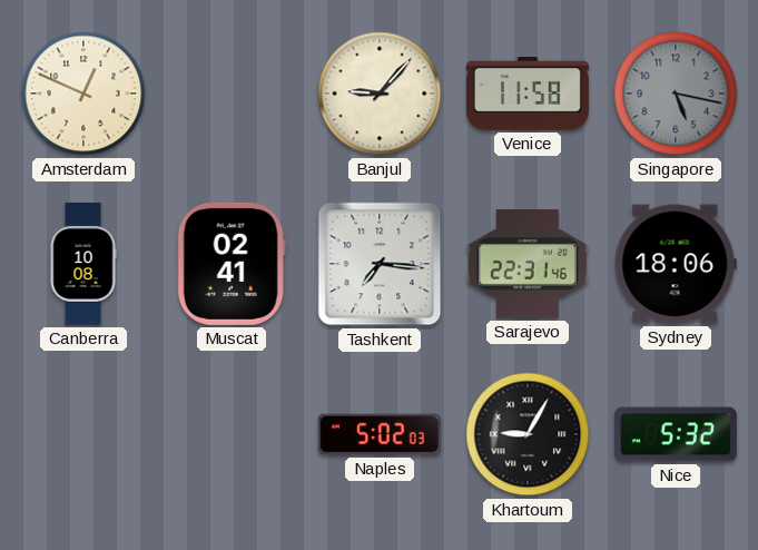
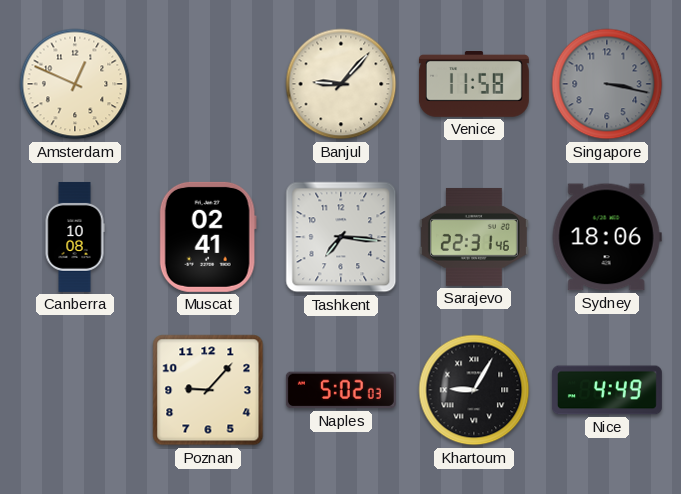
Singapore: 5:17 -> 3:17
Poznan: none -> 9:07
Nice: 5:32 -> 4:49
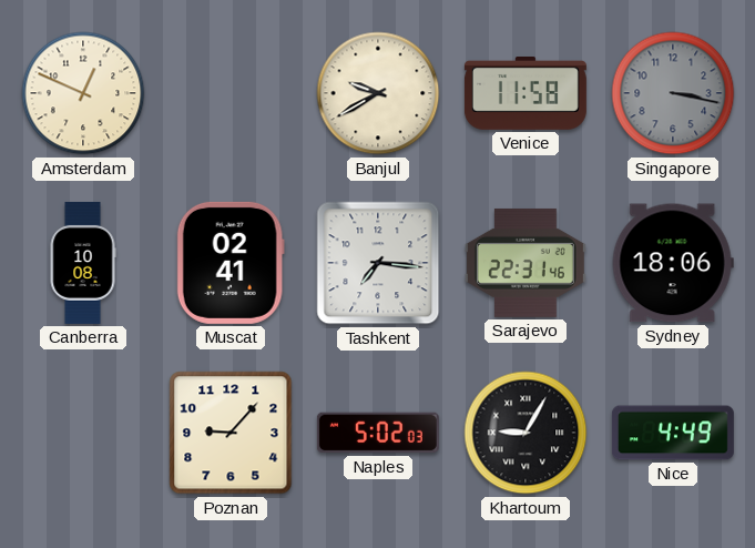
Banjul: 9:07 -> 9:40
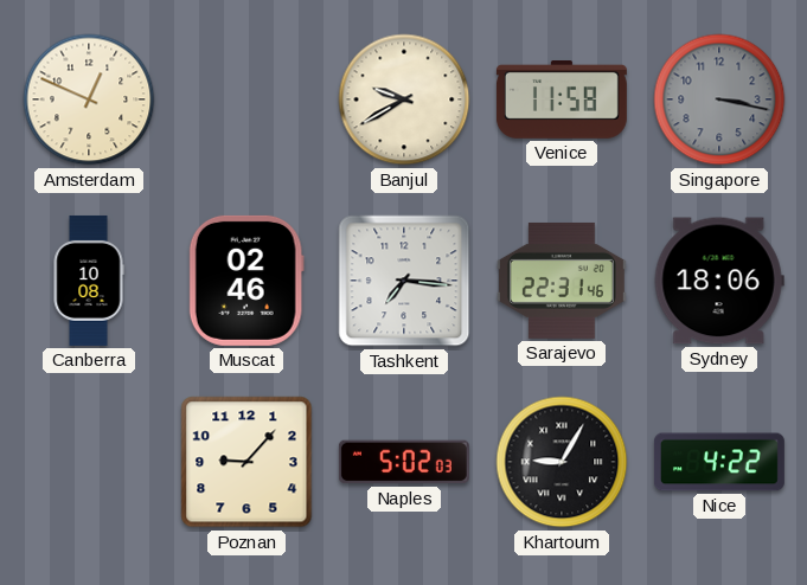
Muscat: 02:41 -> 02:46
Nice: 4:49 -> 4:22
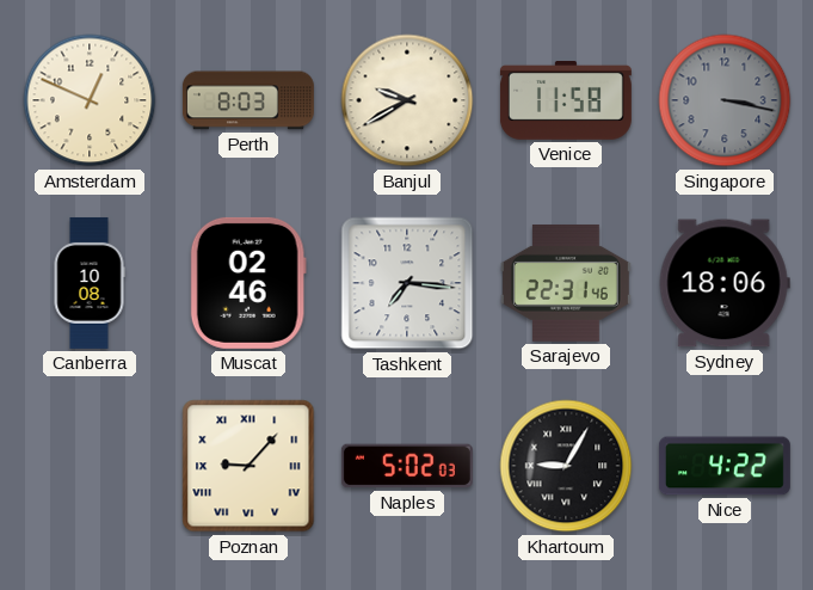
Perth: none -> 8:03
Poznan numerals: Arabic -> Roman
